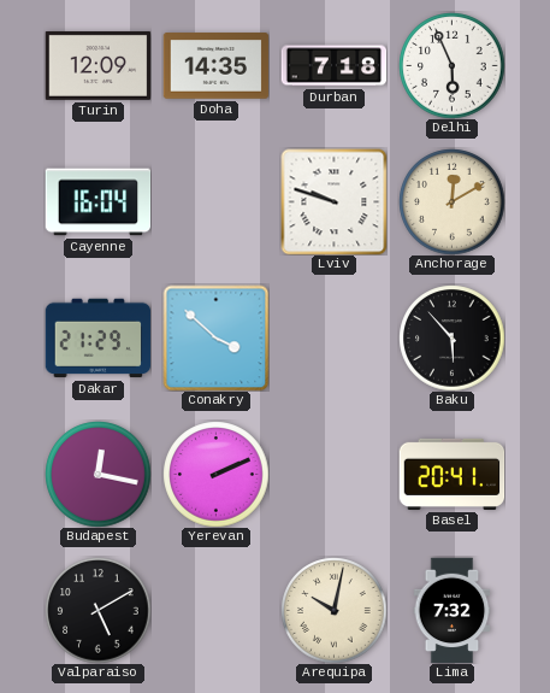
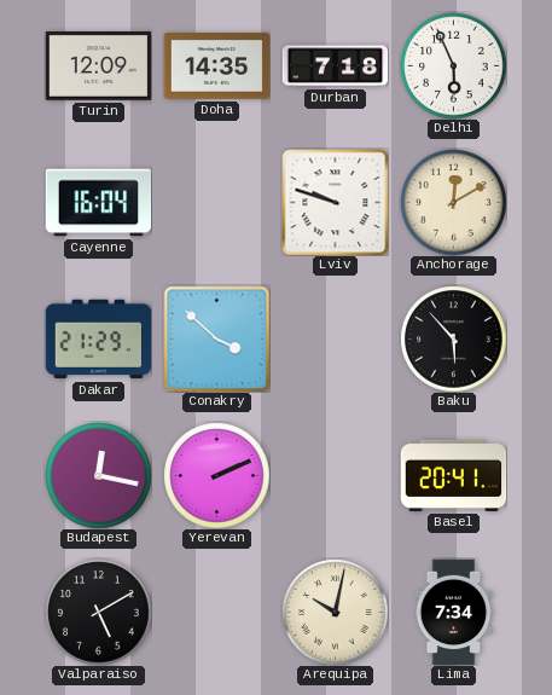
Lima: 7:32 -> 7:34
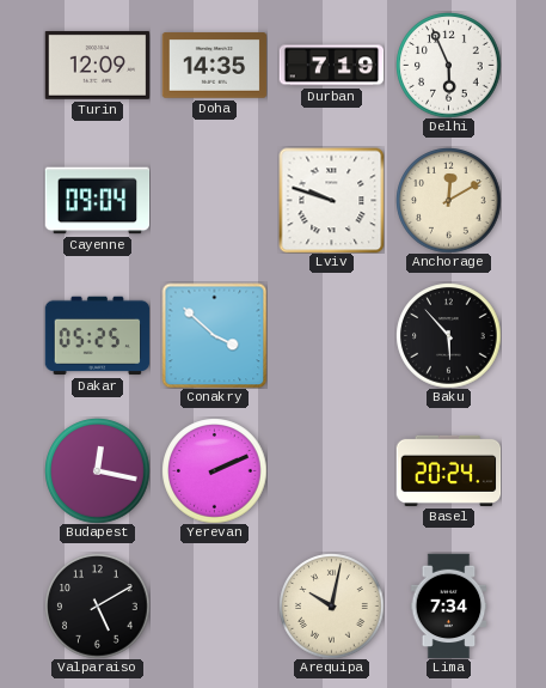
Durban: 7:18 -> 7:19
Cayenne: 16:04 -> 09:04
Dakar: 21:29 -> 05:25
Basel: 20:41 -> 20:24
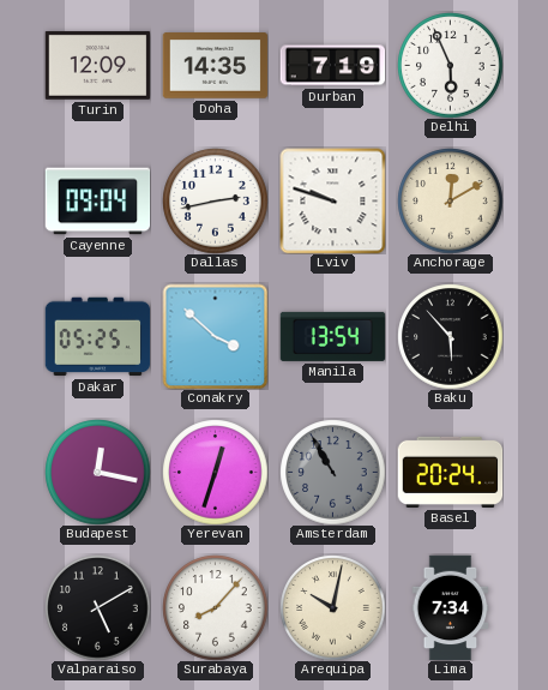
Dallas: none -> 2:43
Manila: none -> 13:54
Yerevan: 2:11 -> 12:33
Amsterdam: none -> 10:55
Surabaya: none -> 8:07
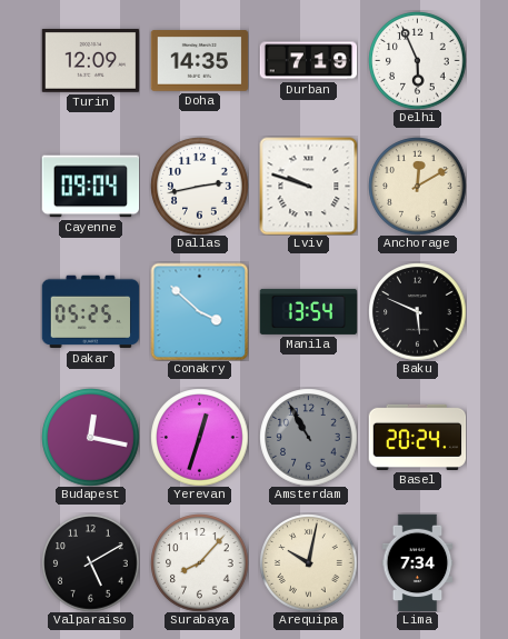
Baku: 5:53 -> 5:49
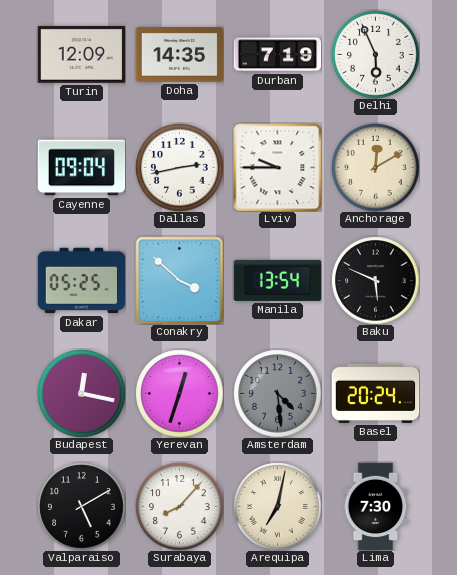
Lviv: 9:48 -> 9:45
Amsterdam: 10:55 -> 4:29
Arequipa: 10:02 -> 7:02
Lima: 7:34 -> 7:30
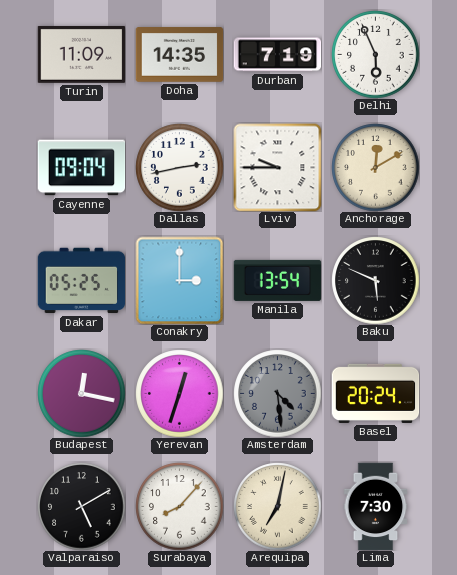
Turin: 12:09 -> 11:09
Conakry: 3:52 -> 3:00
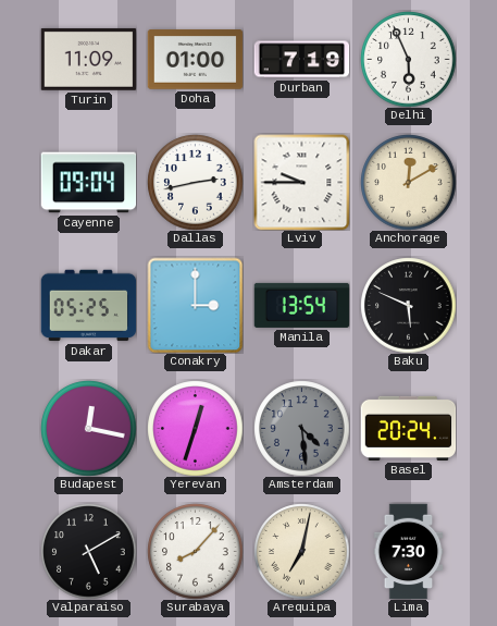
Doha: 14:35 -> 01:00
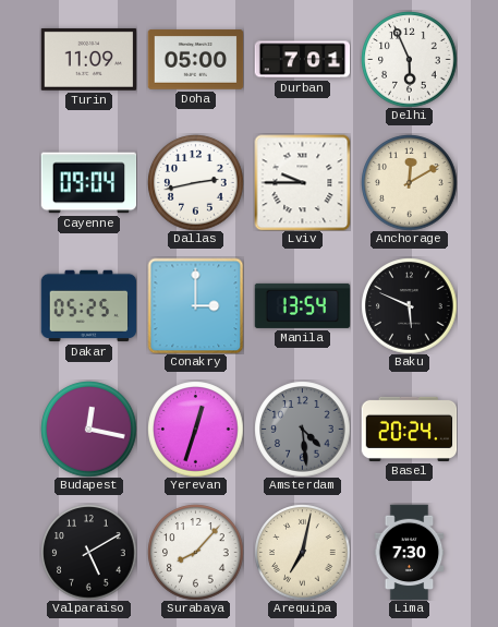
Doha: 01:00 -> 05:00
Durban: 7:19 -> 7:01
